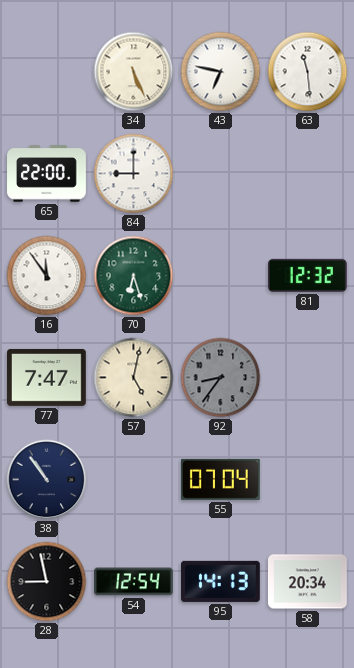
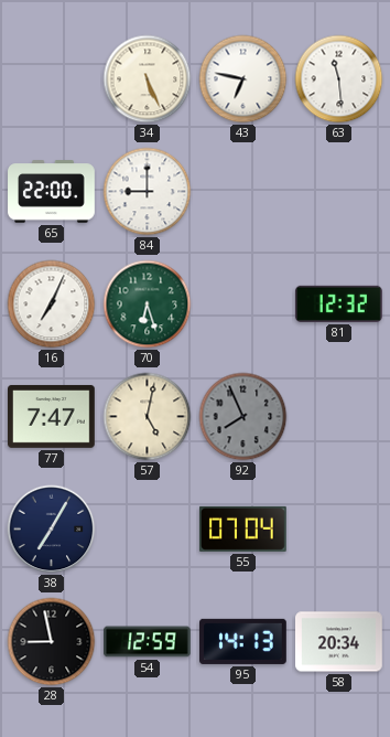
16: 11:54 -> 7:04
92: 8:36 -> 7:56
38: 10:54 -> 7:05
54: 12:54 -> 12:59
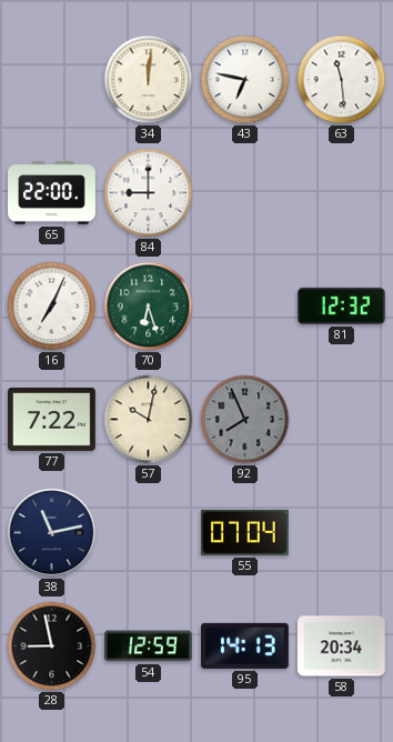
34: 5:26 -> 12:01
77: 7:47 -> 7:22
57: 5:02 -> 10:02
38: 7:05 -> 11:13
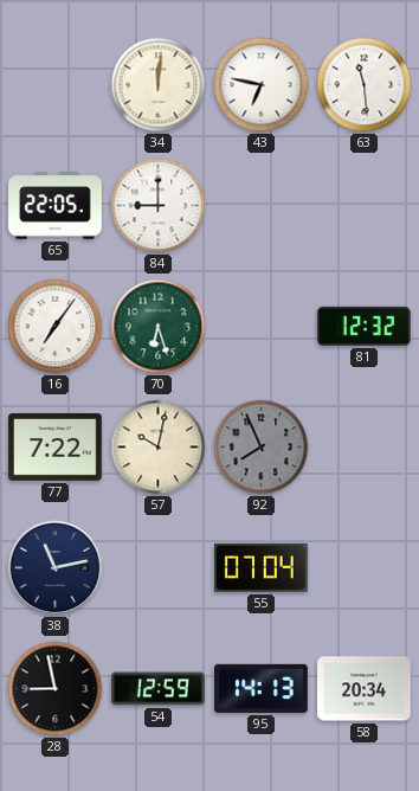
65: 22:00 -> 22:05
16: 7:04 -> 7:06
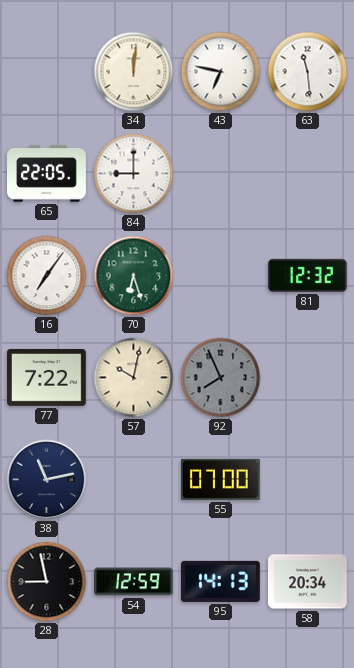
55: 07:04 -> 07:00
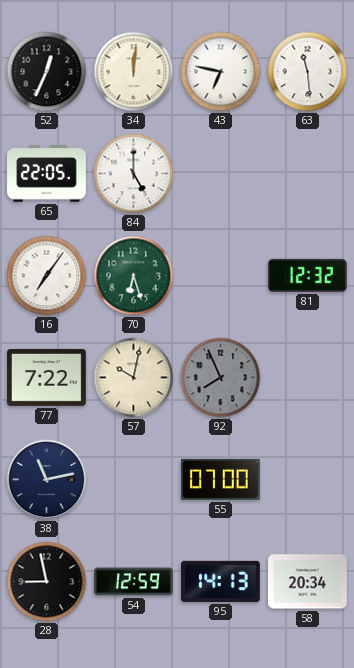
52: none -> 12:34
84: 9:00 -> 5:00
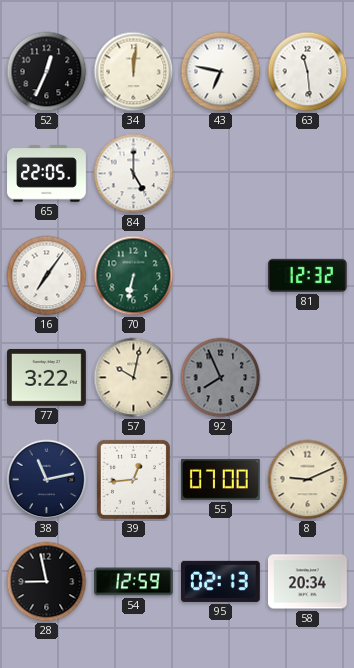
70: 6:27 -> 6:32
77: 7:22 -> 3:22
39: none -> 12:44
8: none -> 9:11
95: 14:13 -> 02:13
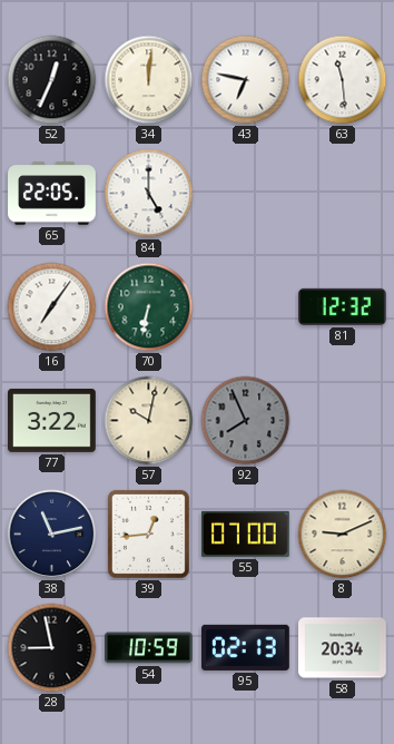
54: 12:59 -> 10:59
